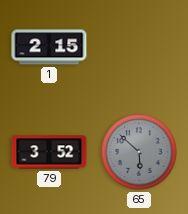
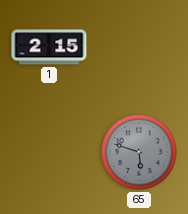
79: 3:52 -> none
65: 5:52 -> 5:48
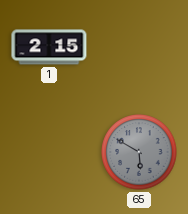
65: 5:48 -> 5:50
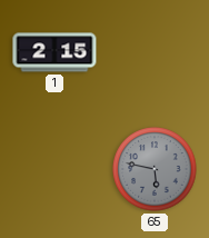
65: 5:50 -> 5:47
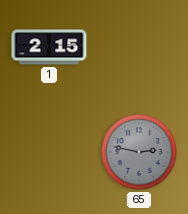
65: 5:47 -> 2:47
